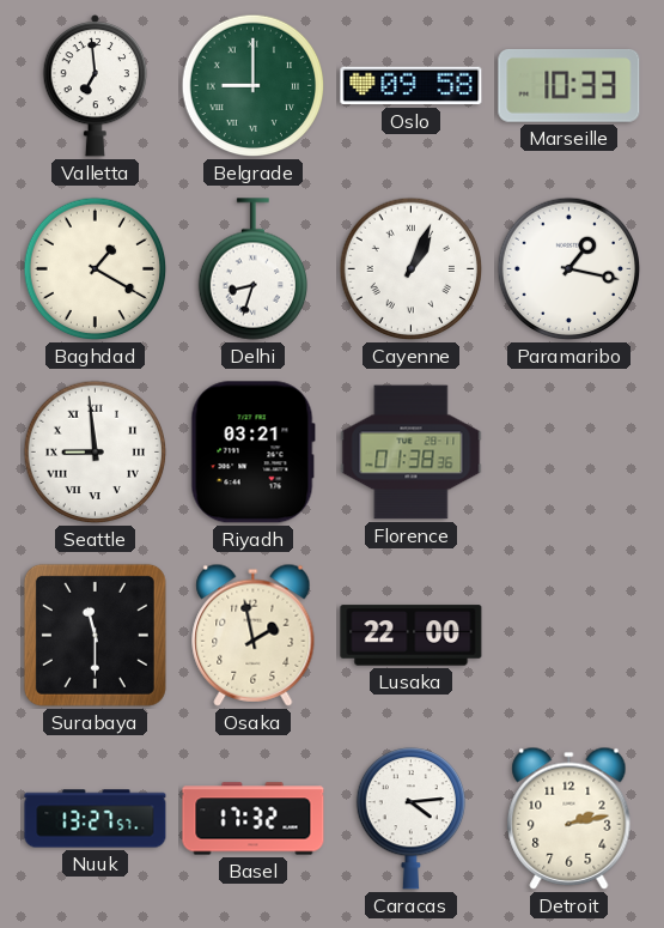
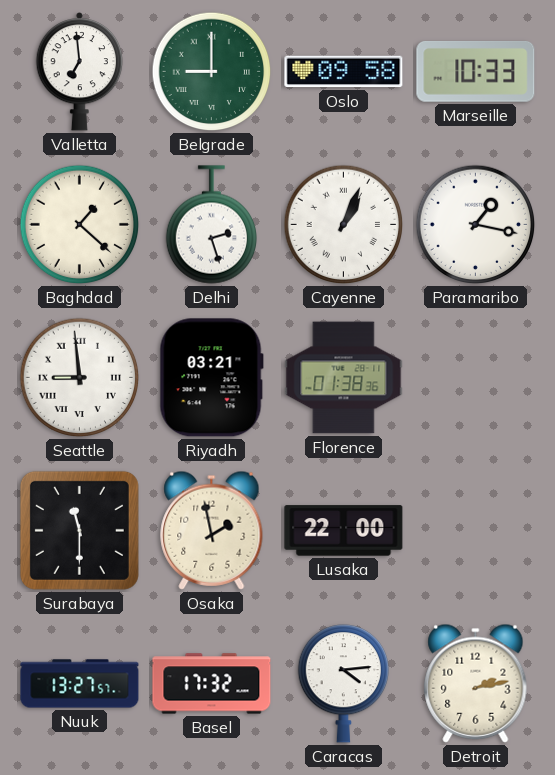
Baghdad: 1:20 -> 1:22
Delhi: 8:33 -> 2:27
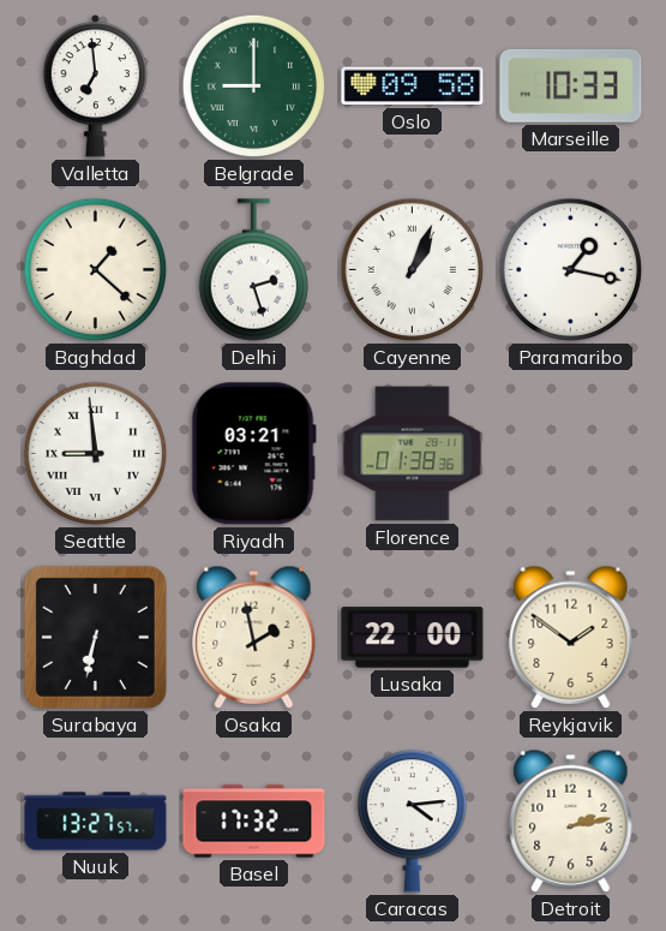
Surabaya: 11:30 -> 6:32
Reykjavik: none -> 1:51
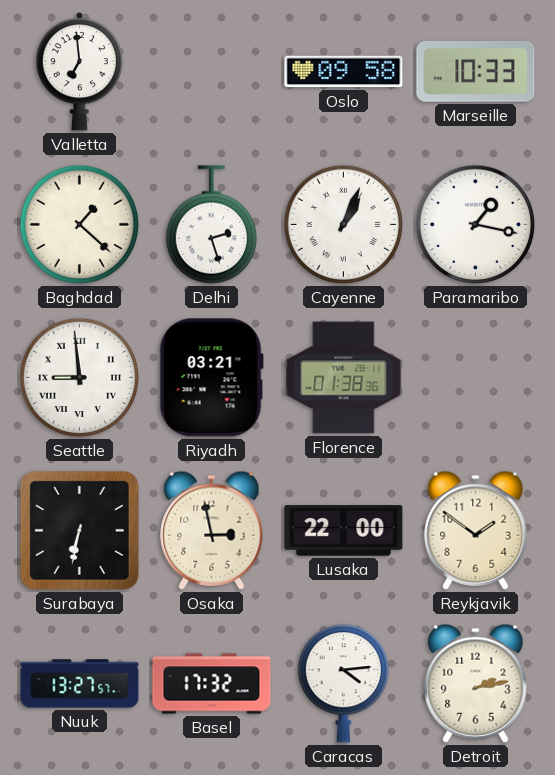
Belgrade: 9:00 -> none
Osaka: 1:58 -> 2:58
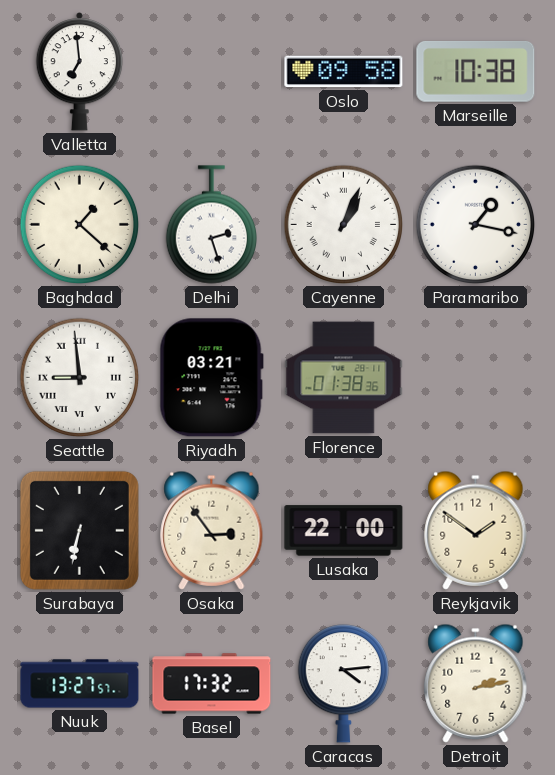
Marseille: 10:33 -> 10:38
Osaka: 2:58 -> 2:54
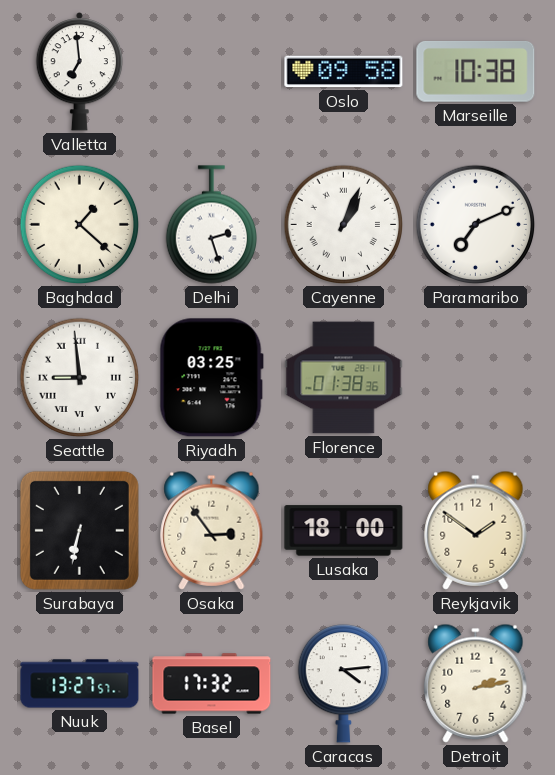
Paramaribo: 1:17 -> 7:11
Riyadh: 03:21 -> 03:25
Lusaka: 22:00 -> 18:00
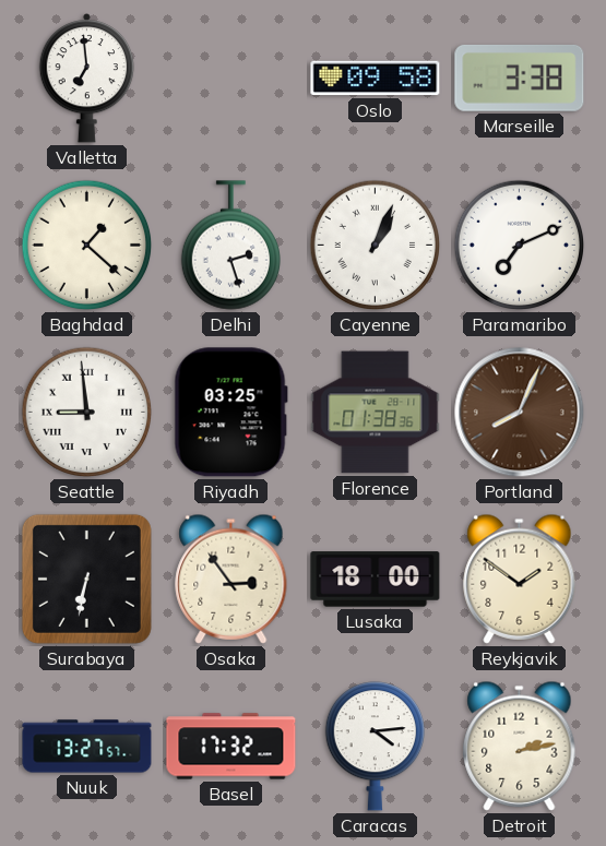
Marseille: 10:38 -> 3:38
Portland: none -> 8:04
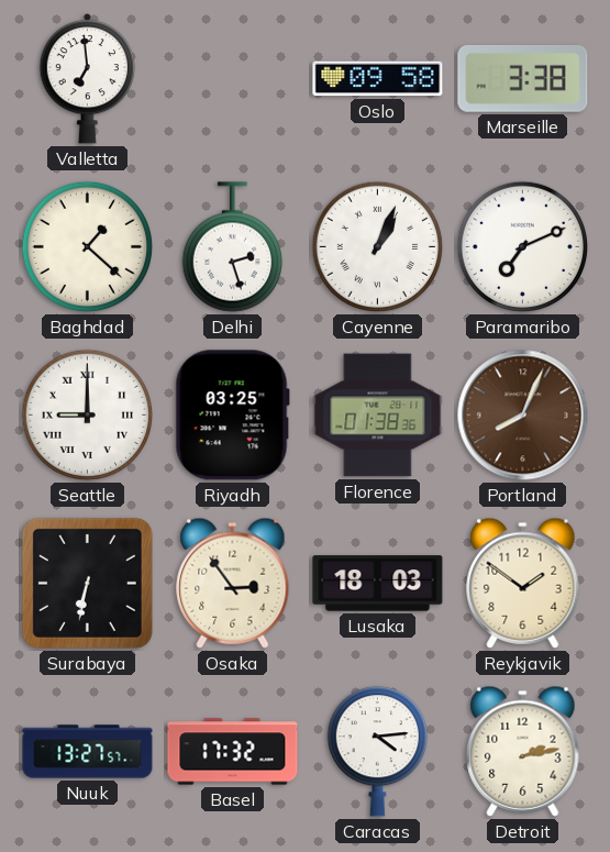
Seattle: 8:59 -> 9:00
Lusaka: 18:00 -> 18:03
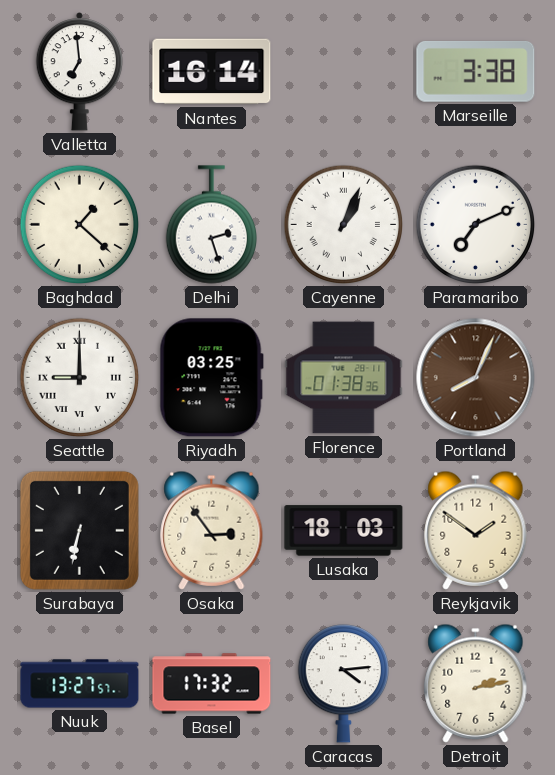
Nantes: none -> 16:14
Oslo: 09:58 -> none
